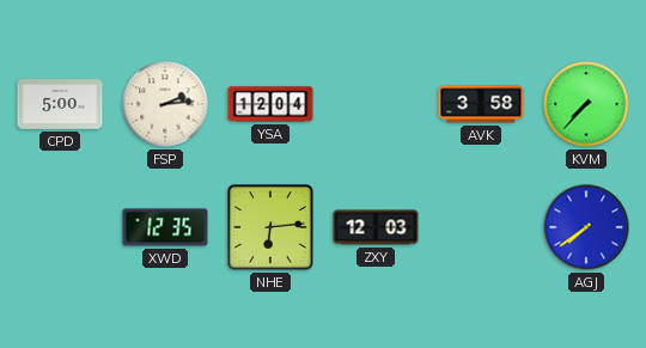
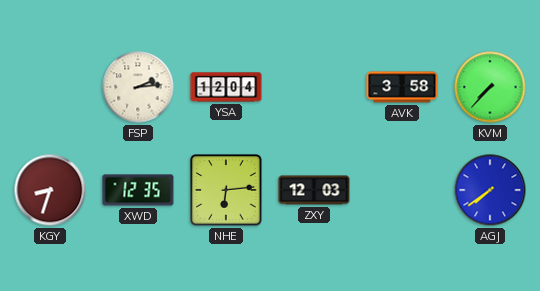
CPD: 5:00 -> none
KGY: none -> 8:33
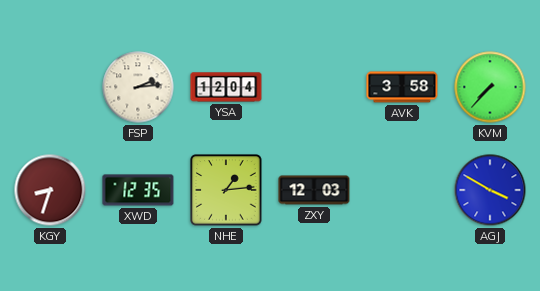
NHE: 6:14 -> 1:14
AGJ: 7:39 -> 3:50
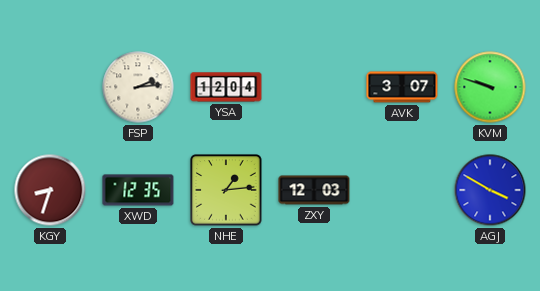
AVK: 3:58 -> 3:07
KVM: 7:37 -> 9:48
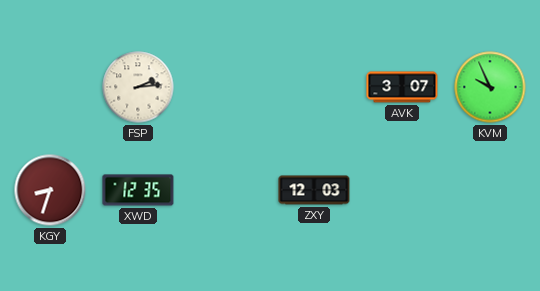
YSA: 12:04 -> none
KVM: 9:48 -> 9:56
NHE: 1:14 -> none
AGJ: 3:50 -> none
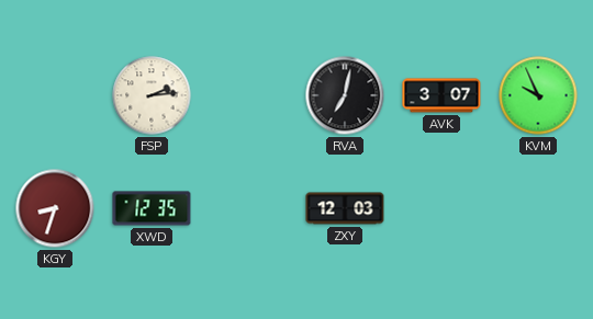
RVA: none -> 7:02
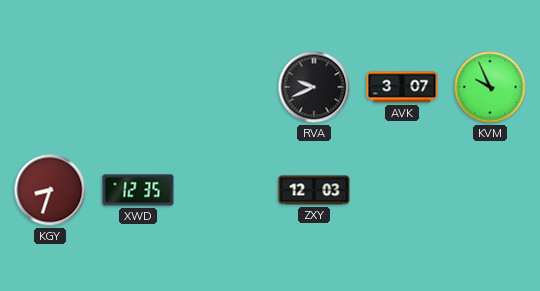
FSP: 2:14 -> none
RVA: 7:02 -> 9:41
